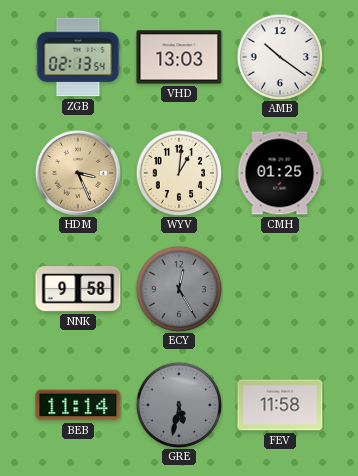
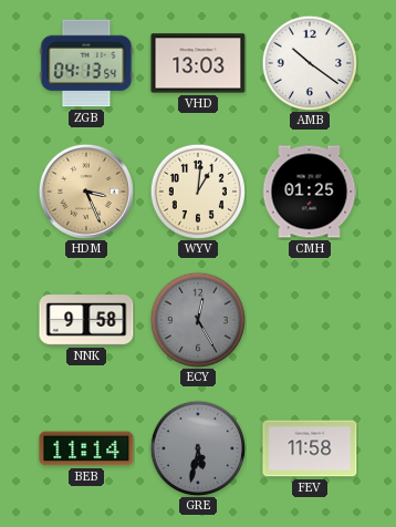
ZGB: 02:13 -> 04:13
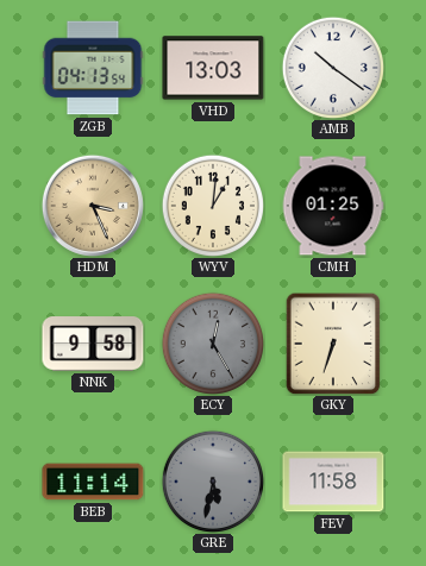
GKY: none -> 6:33
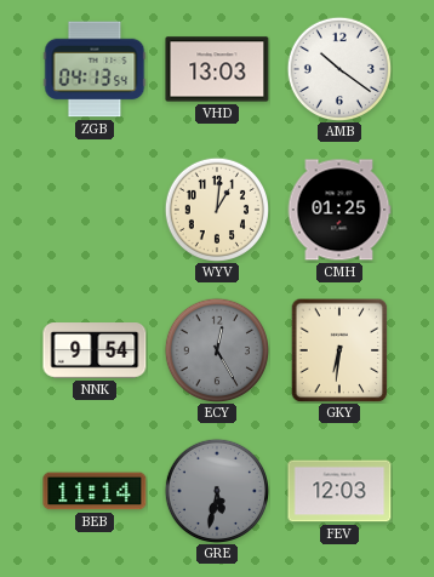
HDM: 3:26 -> none
NNK: 9:58 -> 9:54
GKY: 6:33 -> 6:31
FEV: 11:58 -> 12:03
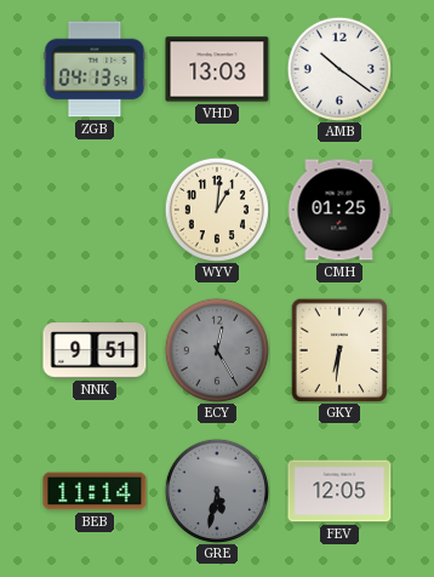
NNK: 9:54 -> 9:51
FEV: 12:03 -> 12:05
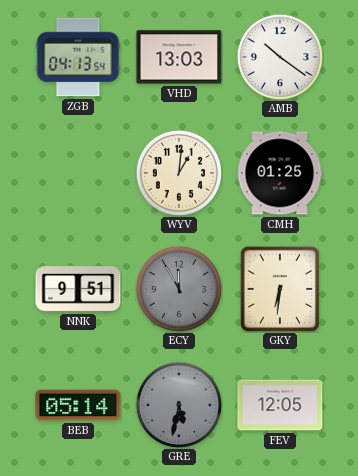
ECY: 12:25 -> 11:55
BEB: 11:14 -> 05:14
